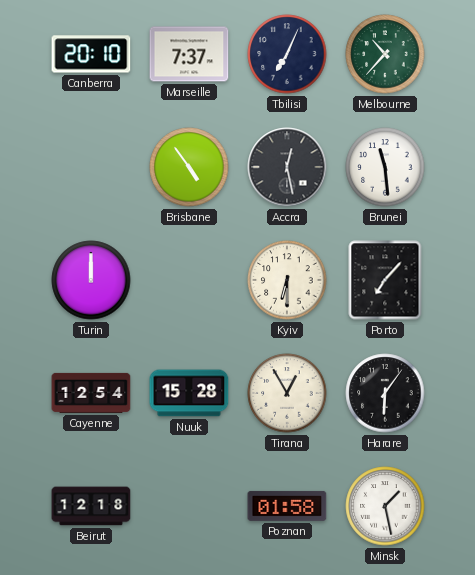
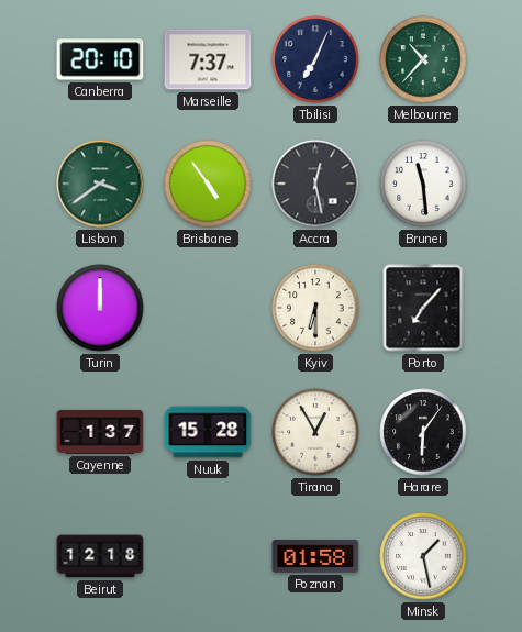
Lisbon: none -> 3:39
Cayenne: 12:54 -> 1:37
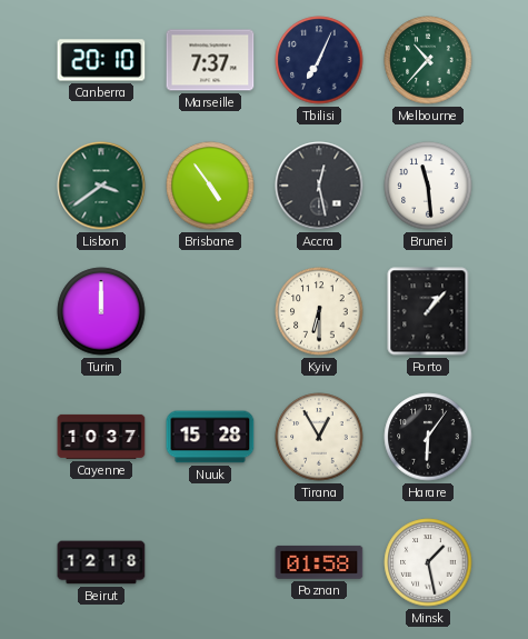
Porto: 7:07 -> 1:07
Cayenne: 1:37 -> 10:37
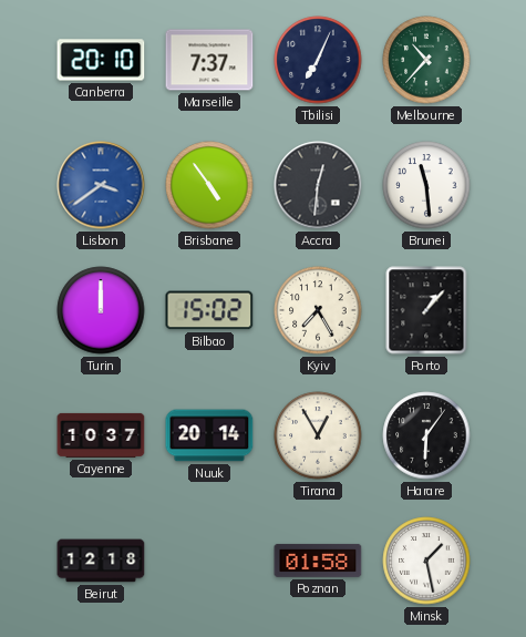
Lisbon dial: green -> blue
Accra: 12:28 -> 12:31
Bilbao: none -> 15:02
Kyiv: 6:30 -> 7:25
Nuuk: 15:28 -> 20:14
